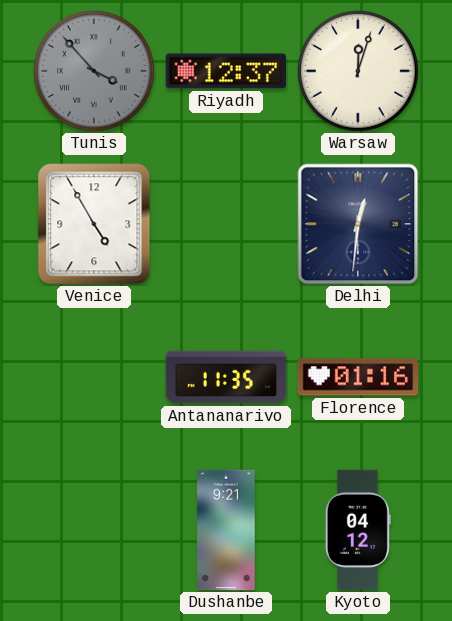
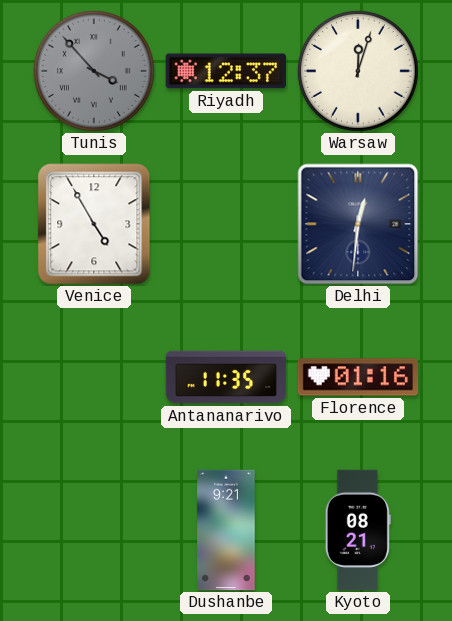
Kyoto: 04:12 -> 08:21
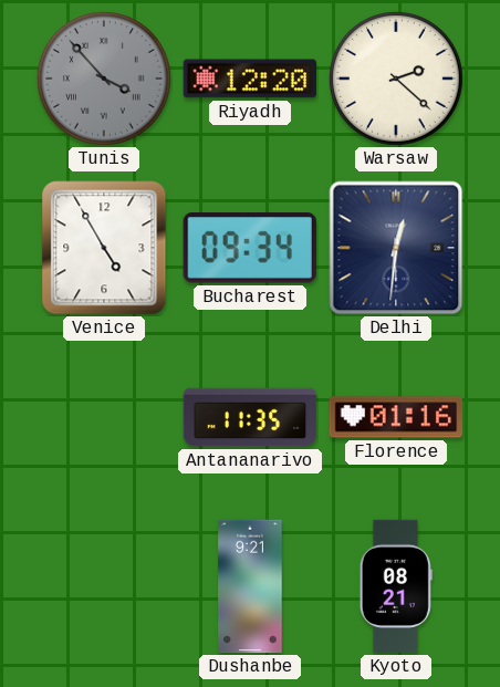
Riyadh: 12:37 -> 12:20
Warsaw: 12:03 -> 2:22
Bucharest: none -> 09:34
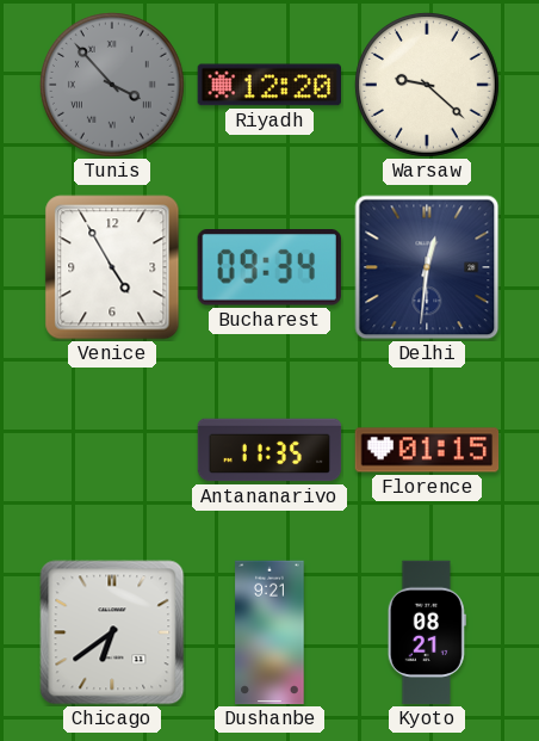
Warsaw: 2:22 -> 9:22
Florence: 01:16 -> 01:15
Chicago: none -> 6:39
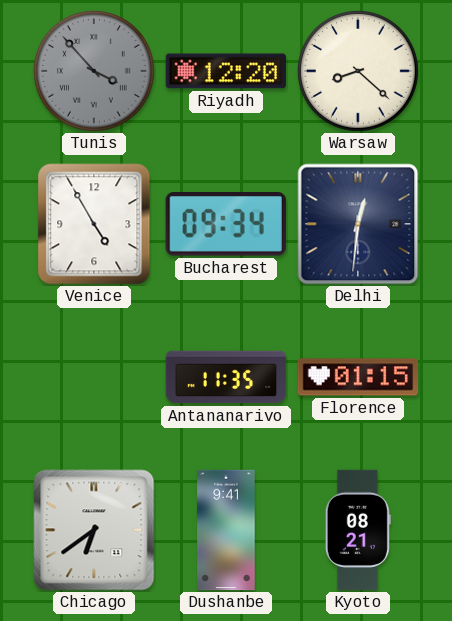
Warsaw: 9:22 -> 8:22
Dushanbe: 9:21 -> 9:41
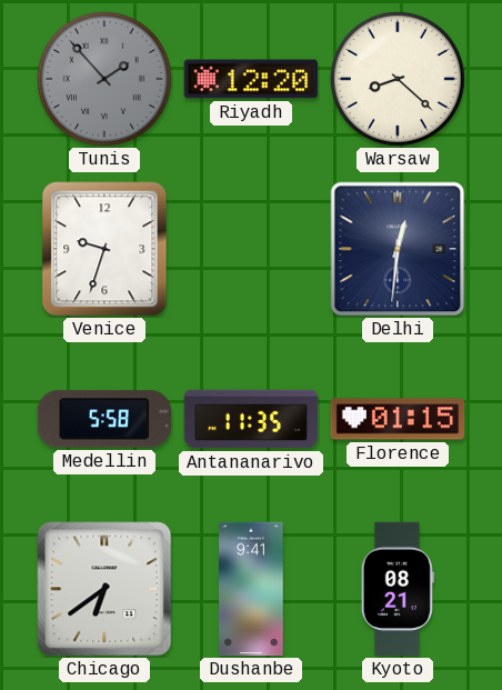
Tunis: 3:53 -> 1:53
Venice: 4:55 -> 9:33
Bucharest: 09:34 -> none
Medellin: none -> 5:58
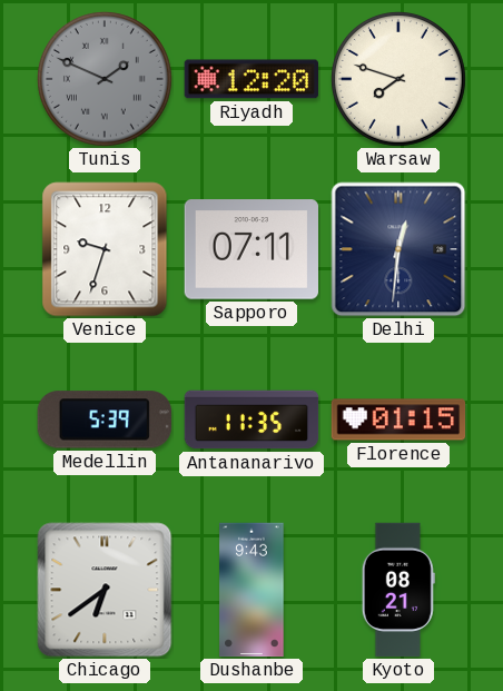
Tunis: 1:53 -> 1:49
Warsaw: 8:22 -> 7:48
Sapporo: none -> 07:11
Medellin: 5:58 -> 5:39
Dushanbe: 9:41 -> 9:43
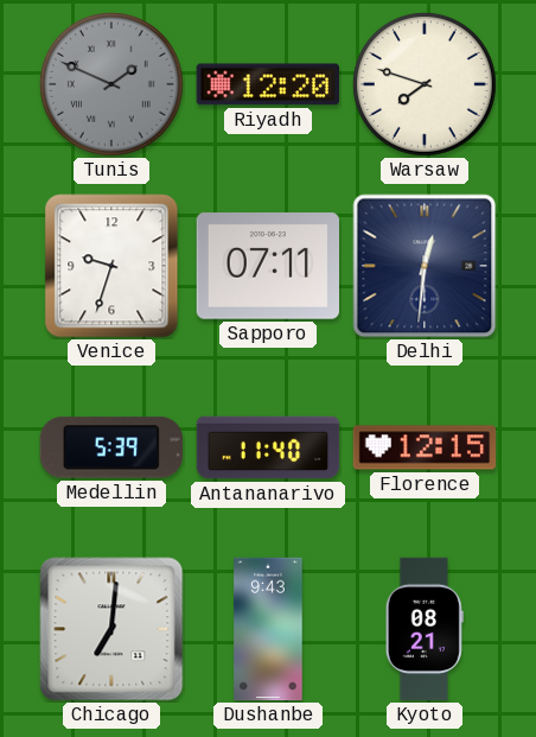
Antananarivo: 11:35 -> 11:40
Florence: 01:15 -> 12:15
Chicago: 6:39 -> 7:01
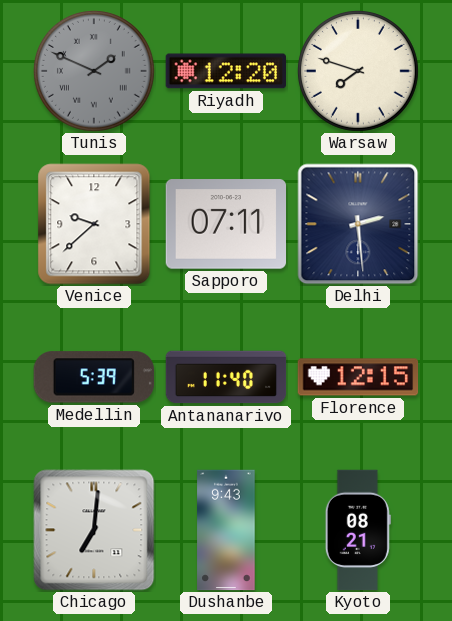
Venice: 9:33 -> 9:38
Delhi: 12:31 -> 2:29
